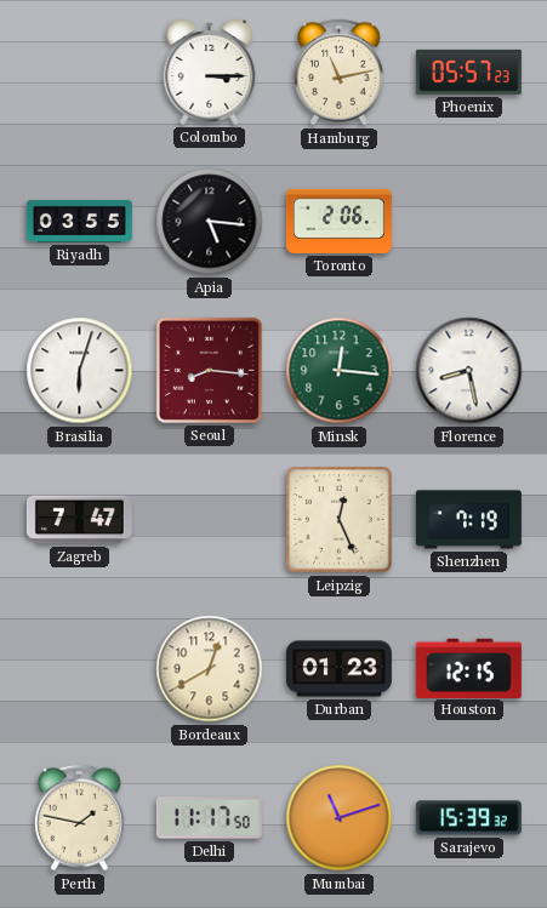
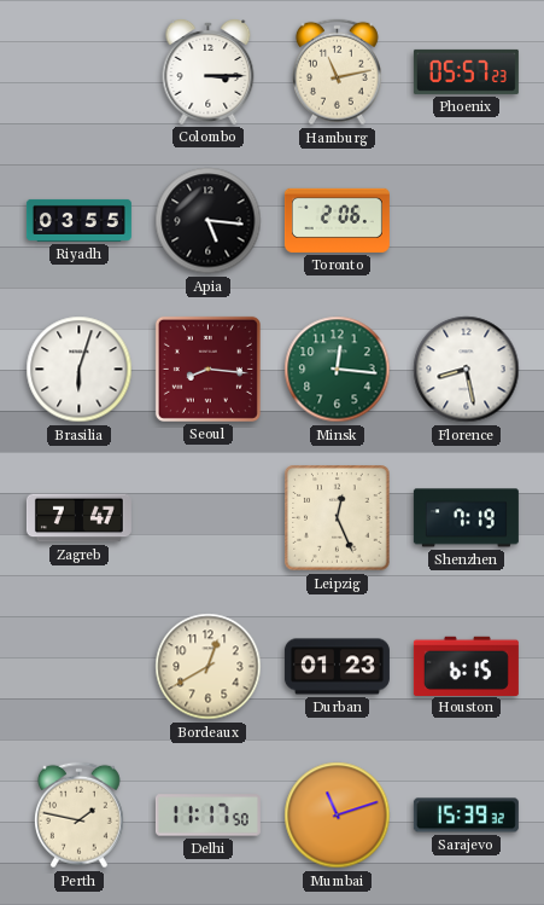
Houston: 12:15 -> 6:15
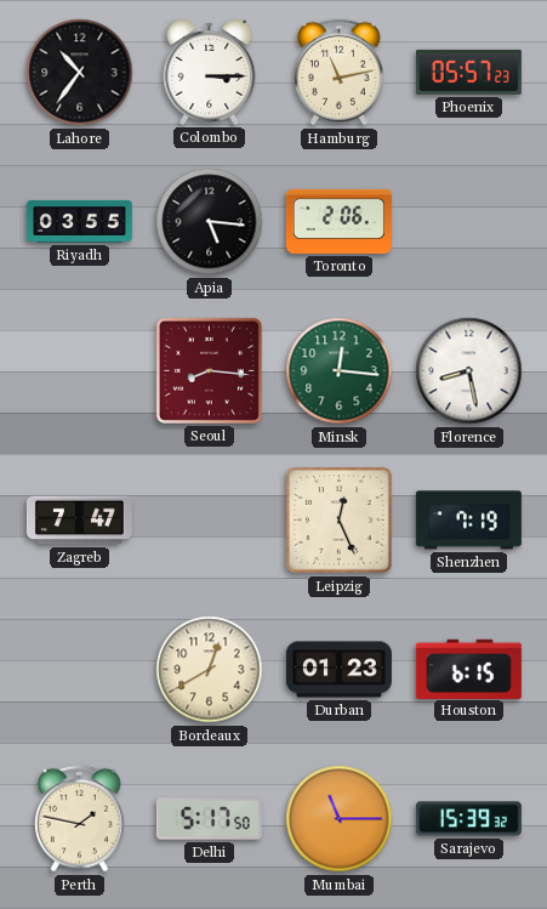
Lahore: none -> 10:36
Brasilia: 6:03 -> none
Delhi: 11:17 -> 5:17
Mumbai: 11:12 -> 11:15
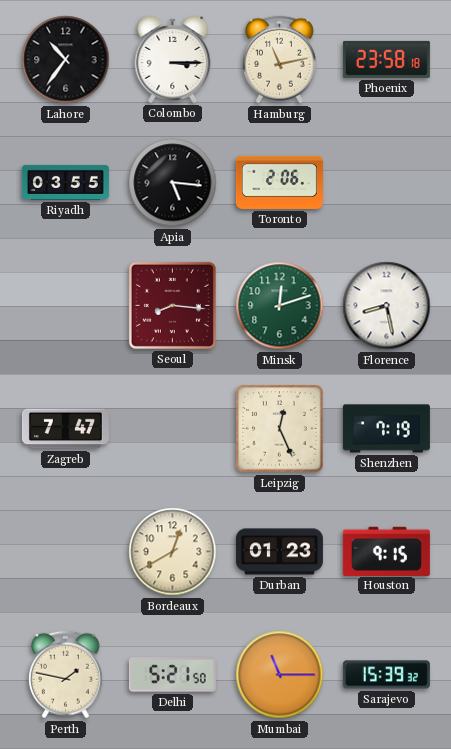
Phoenix: 05:57 -> 23:58
Minsk: 12:16 -> 12:12
Houston: 6:15 -> 9:15
Delhi: 5:17 -> 5:21
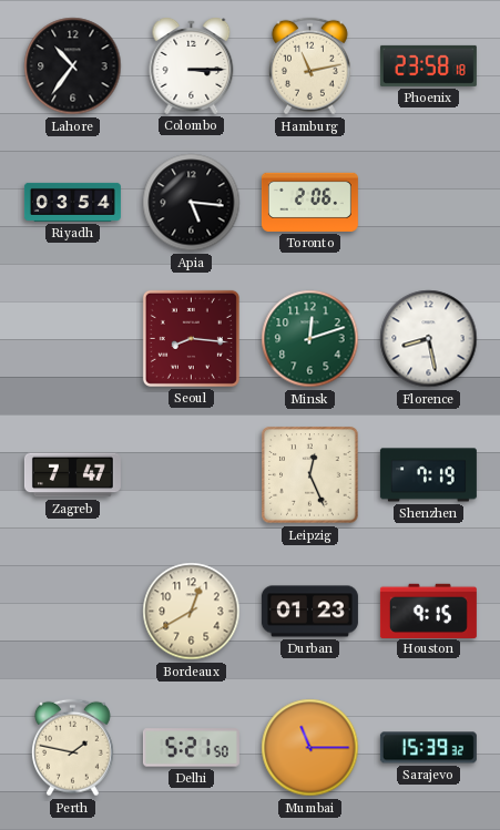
Riyadh: 03:55 -> 03:54
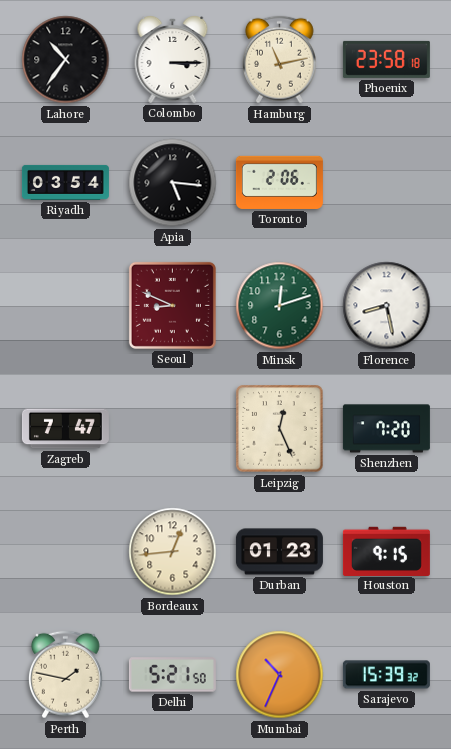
Seoul: 8:16 -> 8:49
Shenzhen: 7:19 -> 7:20
Bordeaux: 12:40 -> 12:44
Mumbai: 11:15 -> 10:34
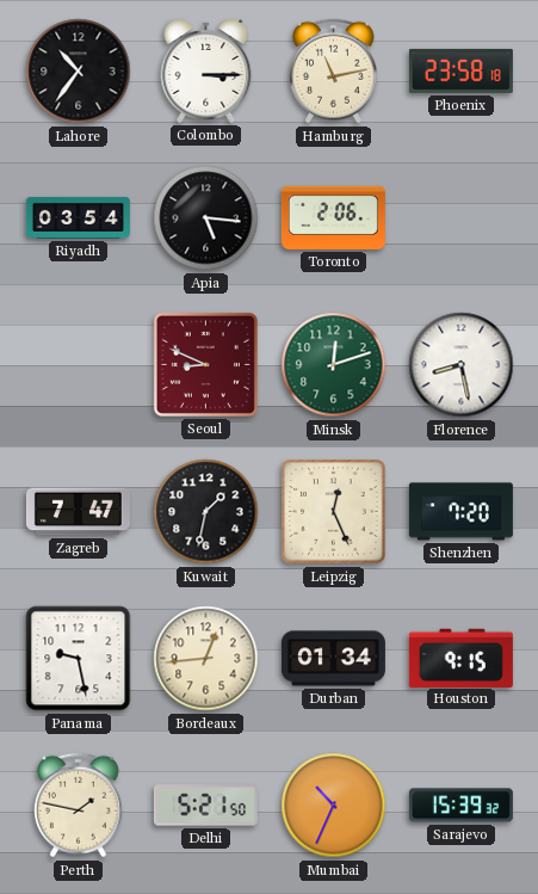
Kuwait: none -> 1:32
Panama: none -> 9:28
Durban: 01:23 -> 01:34
